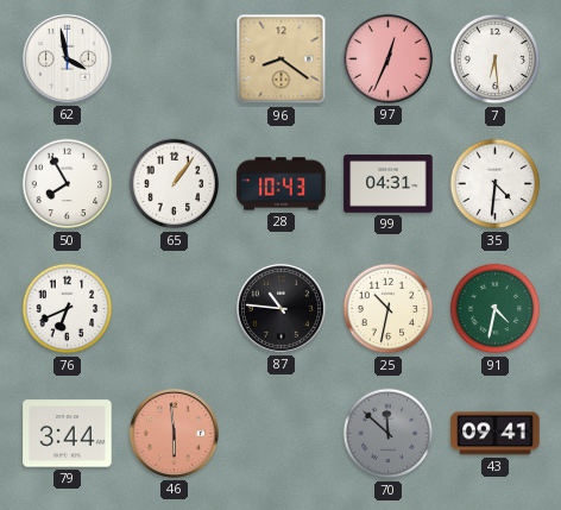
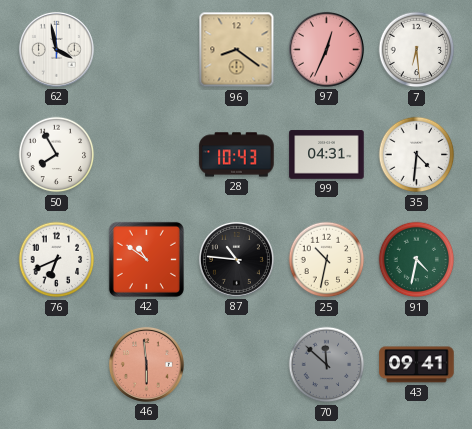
65: 1:06 -> none
42: none -> 10:51
79: 3:44 -> none
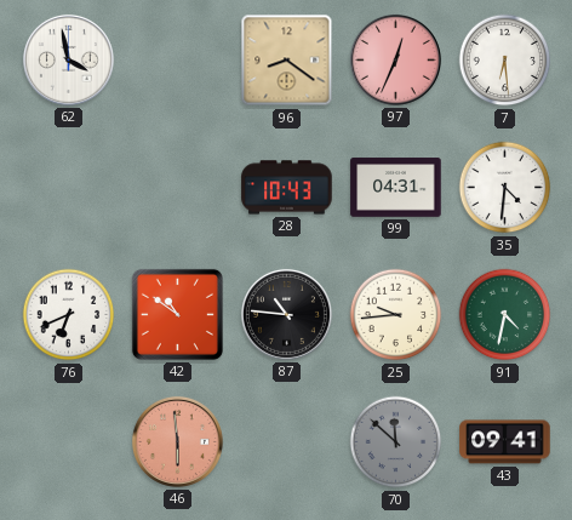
50: 7:55 -> none
25: 10:32 -> 9:44
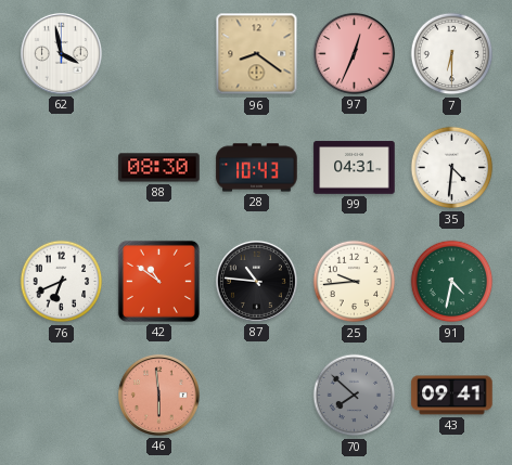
7: 6:29 -> 6:30
88: none -> 08:30
70: 11:52 -> 7:52
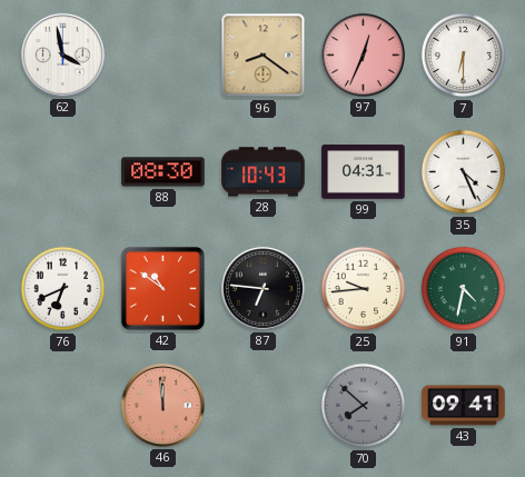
35: 4:31 -> 4:26
87: 10:46 -> 6:46
46: 5:59 -> 11:59
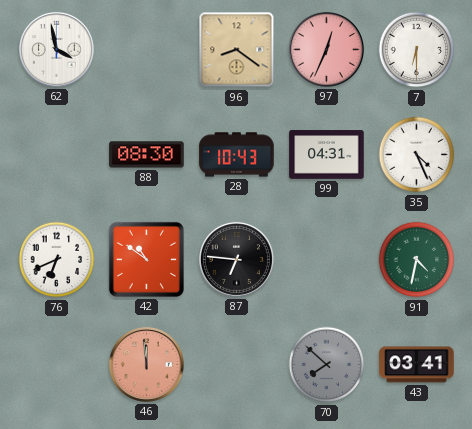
25: 9:44 -> none
43: 09:41 -> 03:41
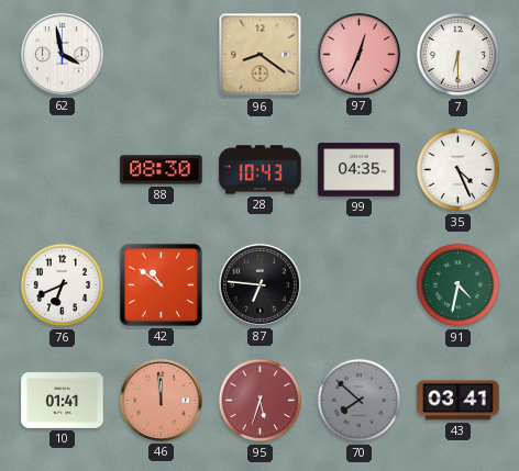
99: 04:31 -> 04:35
10: none -> 01:41
95: none -> 5:33
